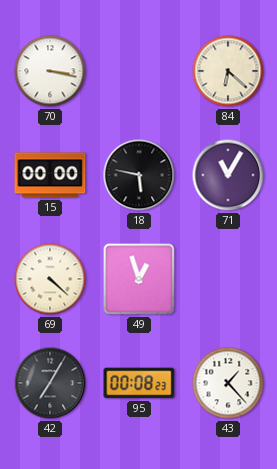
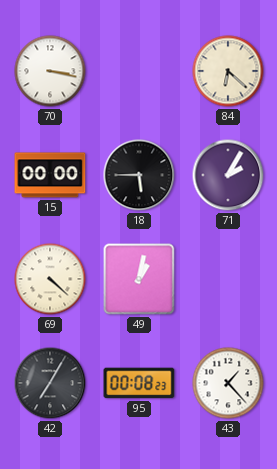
18: 5:47 -> 5:45
71: 11:05 -> 2:05
49: 12:57 -> 1:02
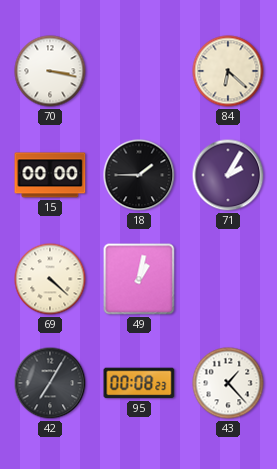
18: 5:45 -> 1:45
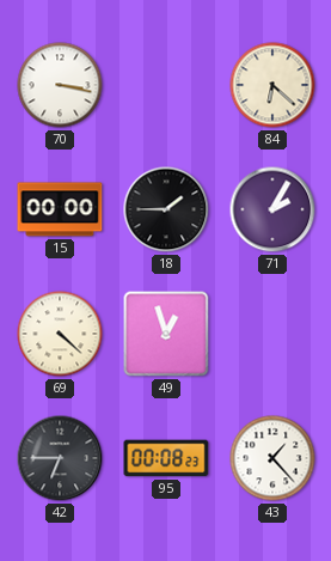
49: 1:02 -> 12:57
42: 7:05 -> 6:45
